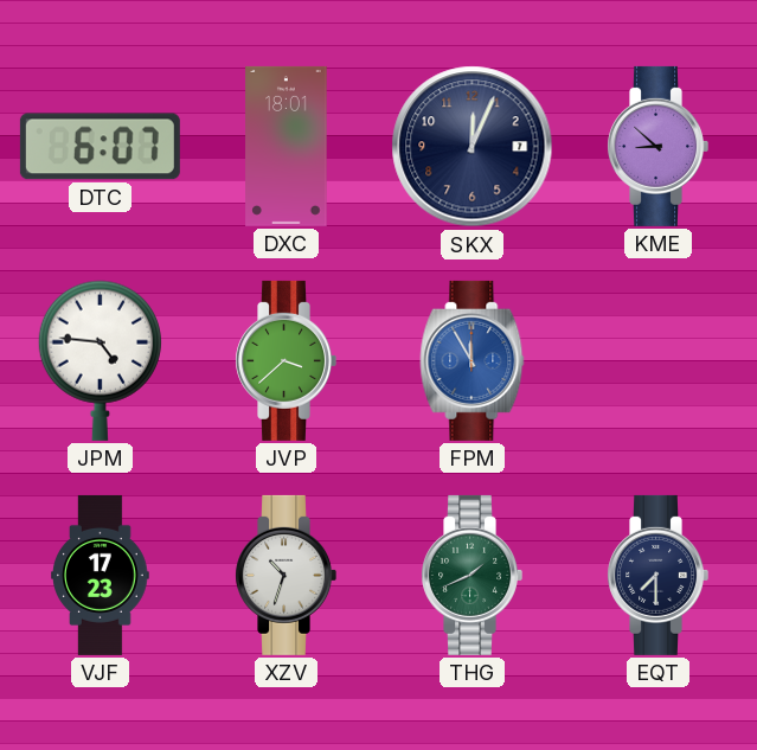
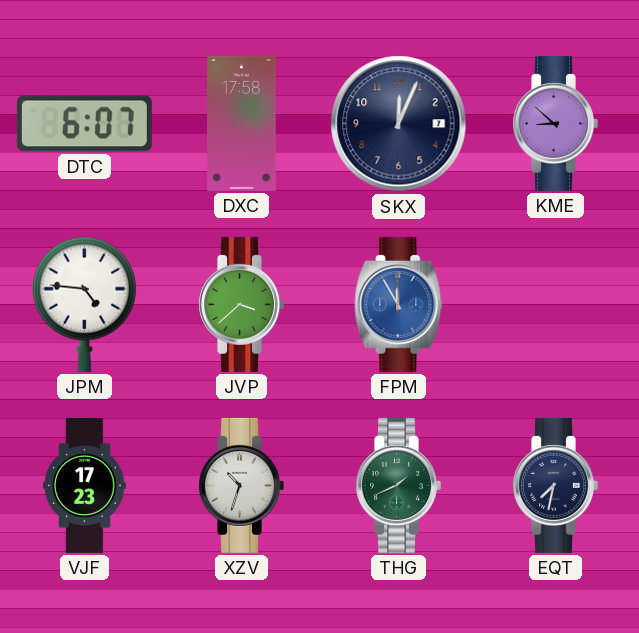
DXC: 18:01 -> 17:58
EQT: 7:30 -> 7:32
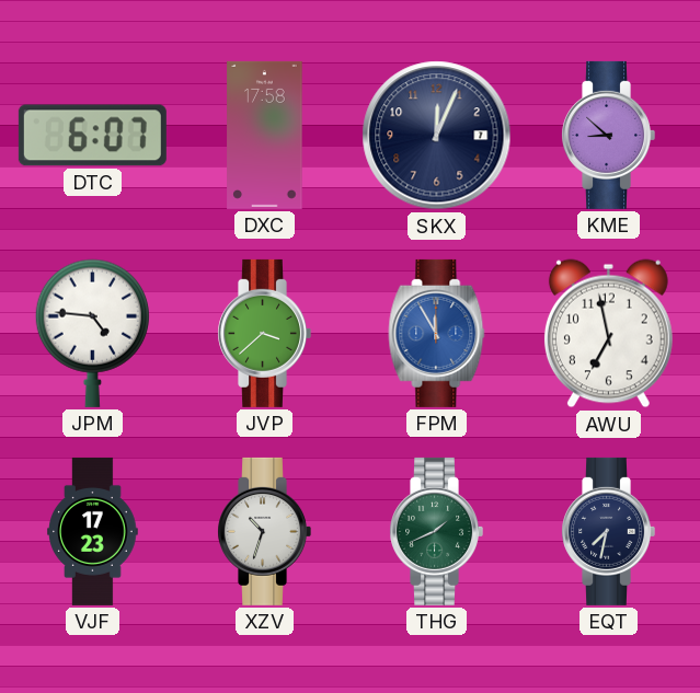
AWU: none -> 6:58
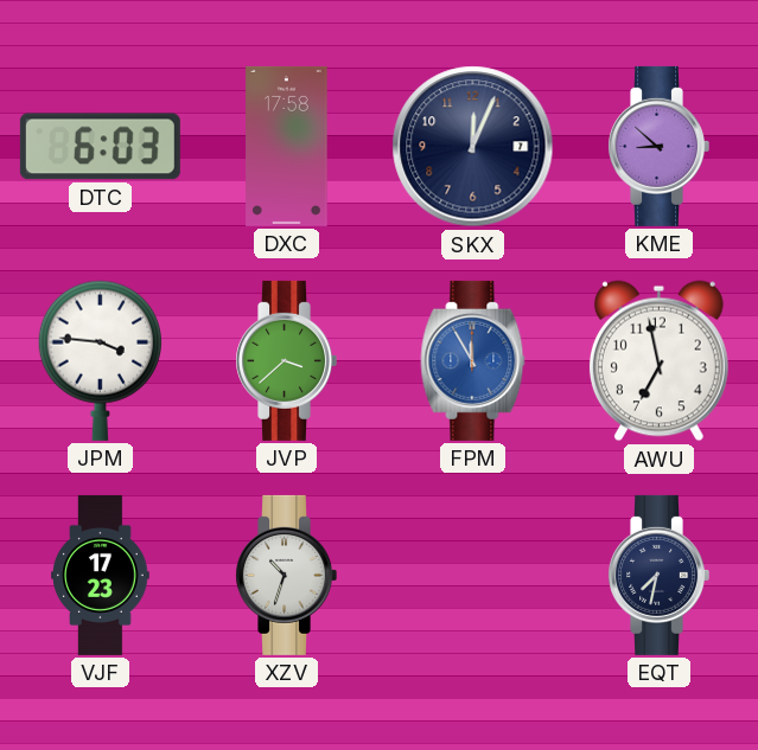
DTC: 6:07 -> 6:03
JPM: 4:46 -> 3:46
THG: 1:41 -> none
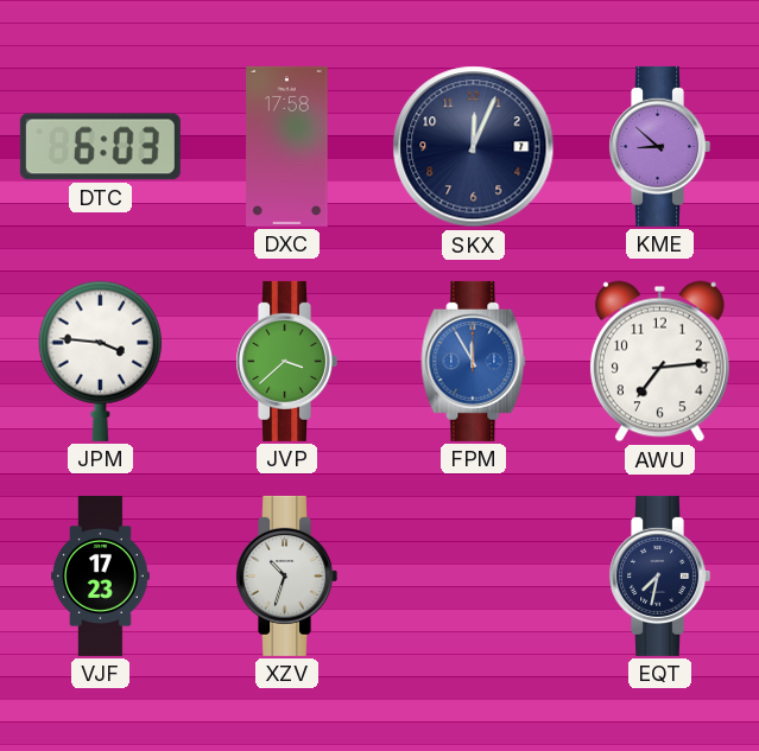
AWU: 6:58 -> 7:14
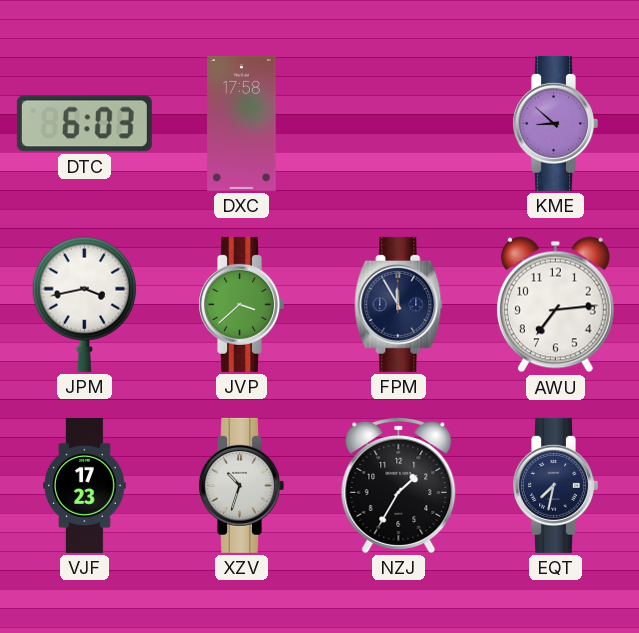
SKX: 12:04 -> none
JPM: 3:46 -> 3:43
FPM dial: blue -> navy
NZJ: none -> 1:35
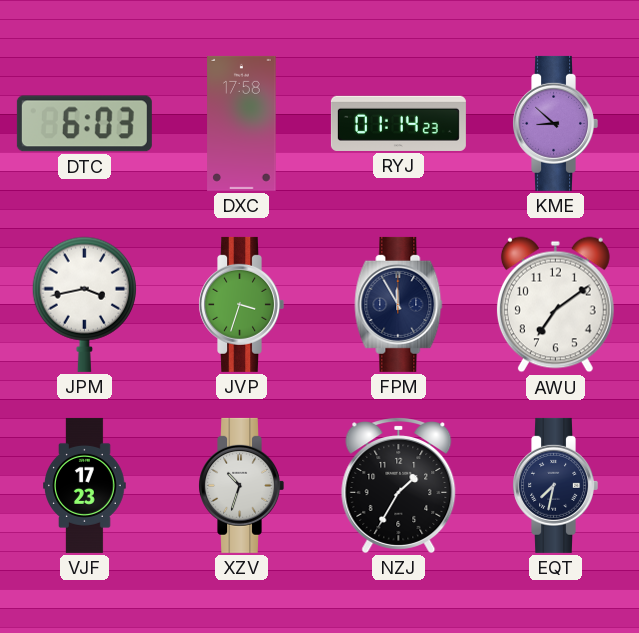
RYJ: none -> 01:14
JVP: 3:38 -> 3:33
AWU: 7:14 -> 7:09
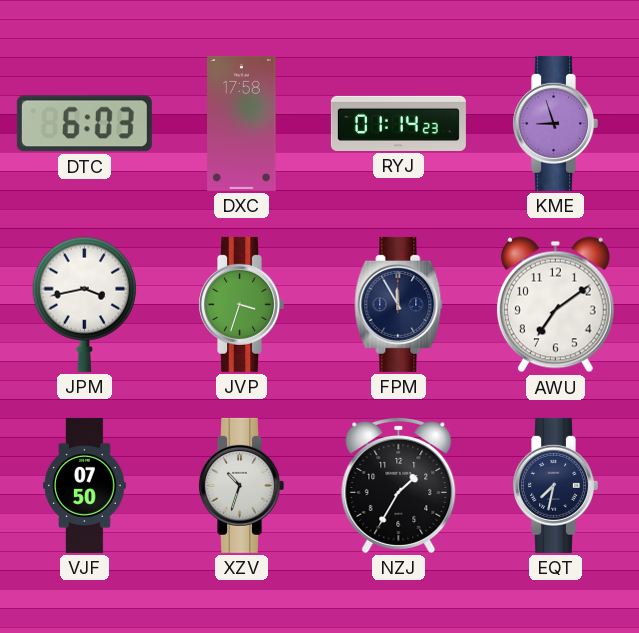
KME: 8:52 -> 8:57
VJF: 17:23 -> 07:50
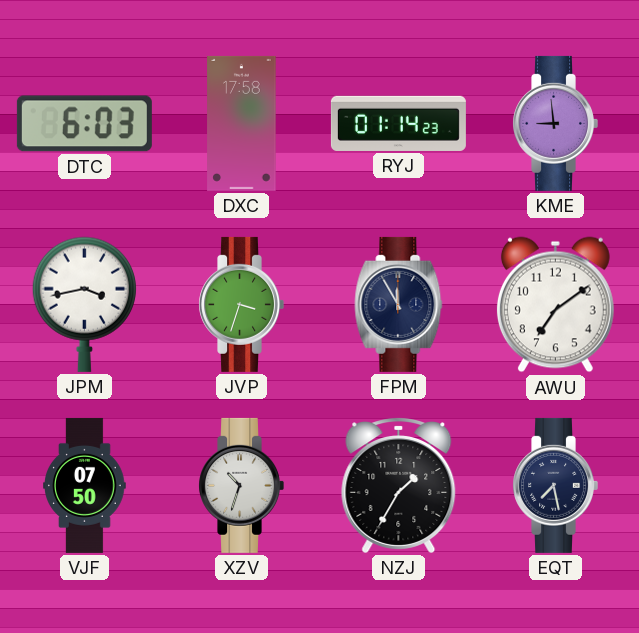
KME: 8:57 -> 8:59
EQT: 7:32 -> 7:28
